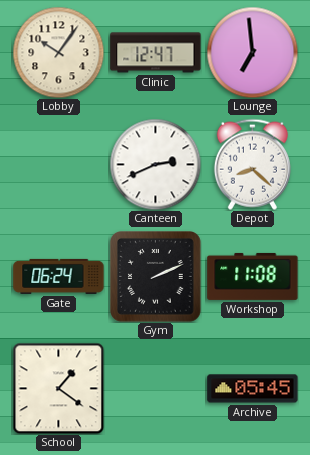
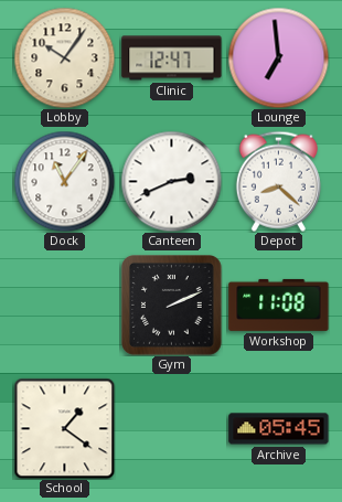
Dock: none -> 11:06
Gate: 06:24 -> none
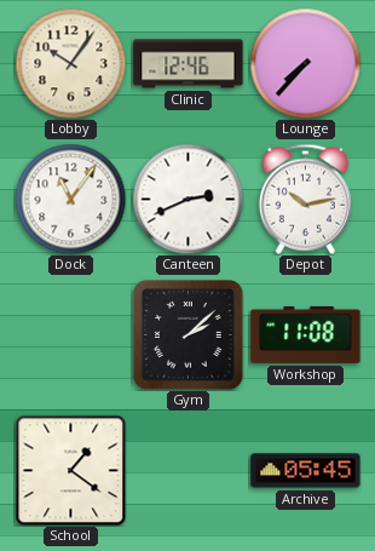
Clinic: 12:47 -> 12:46
Lounge: 6:59 -> 7:37
Depot: 8:22 -> 10:13
Gym: 2:11 -> 2:08
